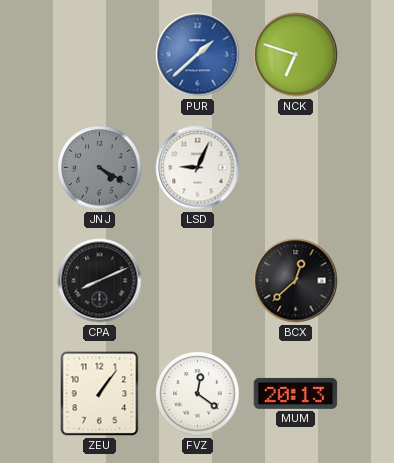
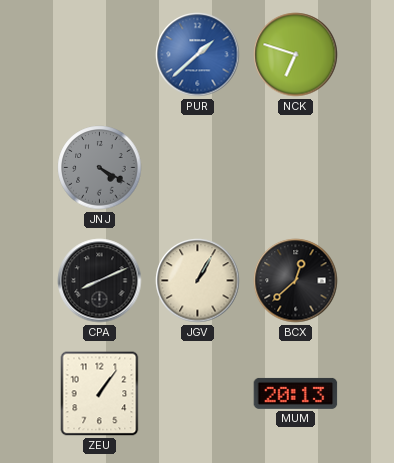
LSD: 9:04 -> none
JGV: none -> 1:05
FVZ: 12:21 -> none
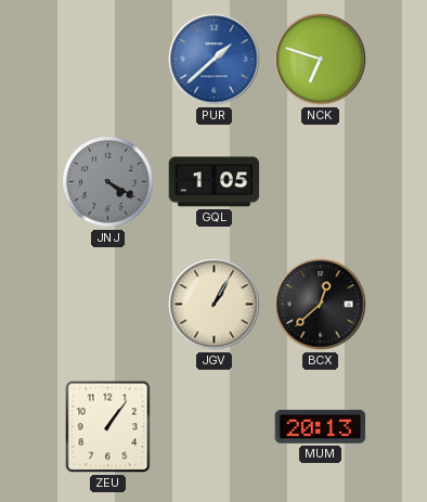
GQL: none -> 1:05
CPA: 8:11 -> none
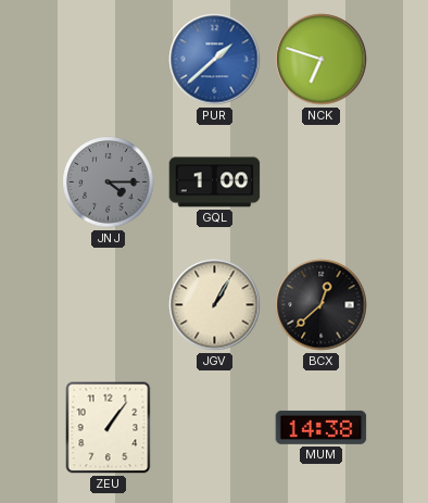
JNJ: 4:20 -> 4:15
GQL: 1:05 -> 1:00
MUM: 20:13 -> 14:38
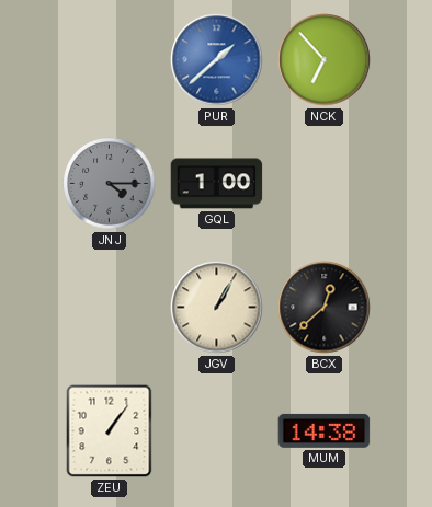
NCK: 6:48 -> 6:53
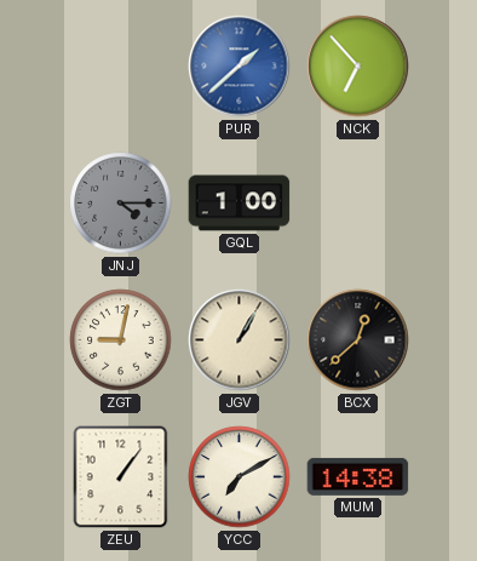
ZGT: none -> 9:02
YCC: none -> 7:10
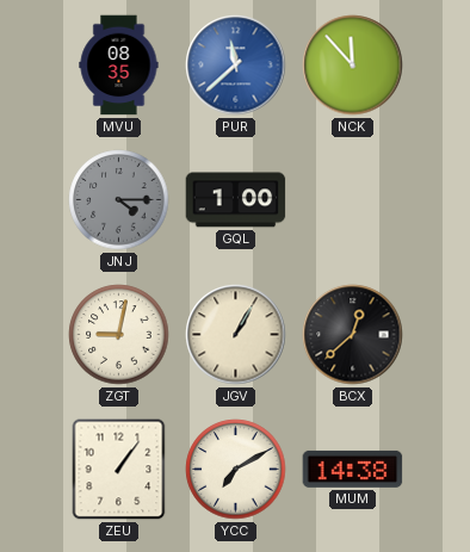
MVU: none -> 08:35
PUR: 1:38 -> 11:38
NCK: 6:53 -> 11:53
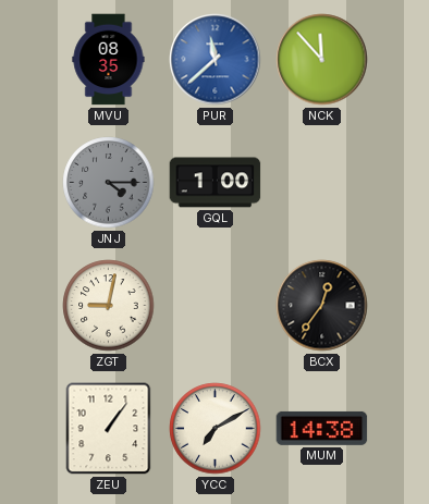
JGV: 1:05 -> none
BCX: 12:38 -> 12:36
